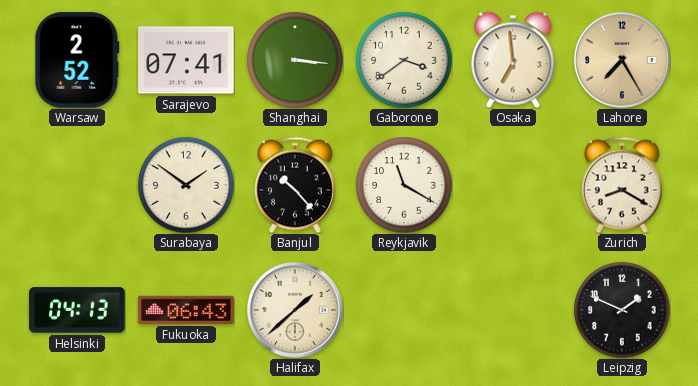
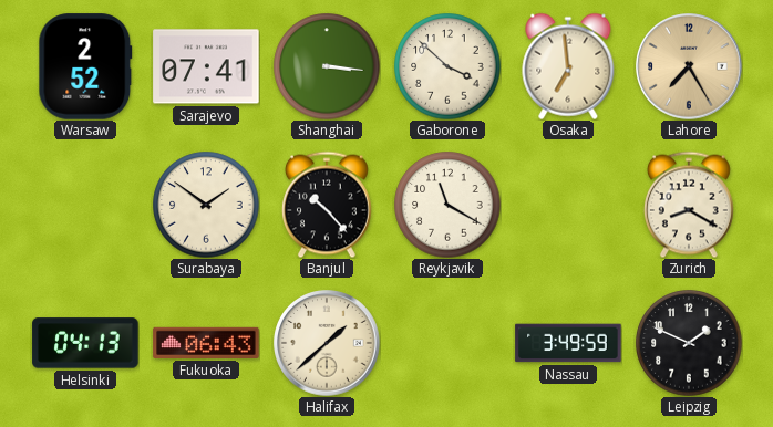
Gaborone: 3:39 -> 3:52
Nassau: none -> 3:49
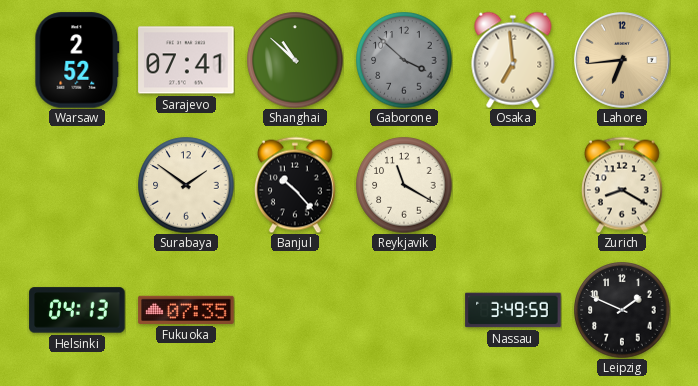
Shanghai: 3:16 -> 10:52
Gaborone dial: cream -> grey
Lahore: 7:25 -> 6:44
Fukuoka: 06:43 -> 07:35
Halifax: 1:38 -> none
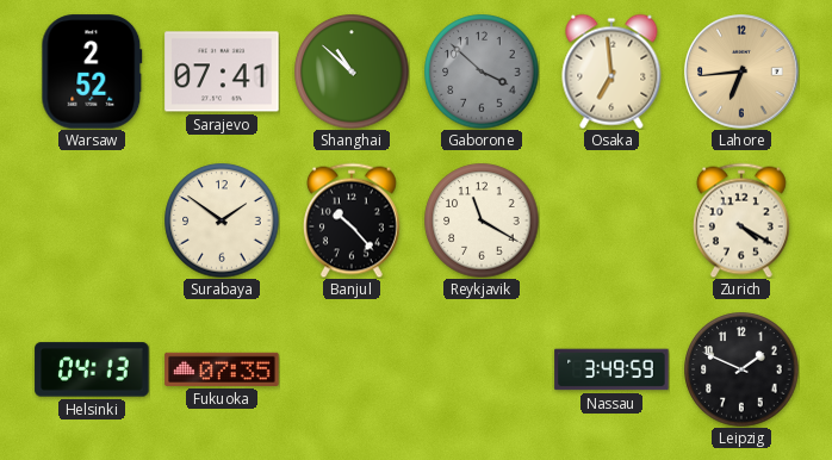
Zurich: 8:20 -> 4:20
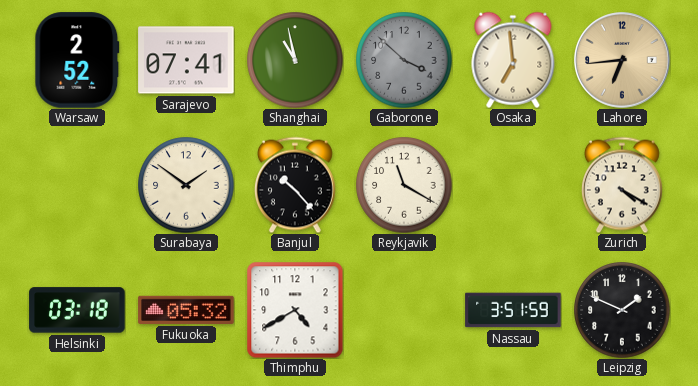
Shanghai: 10:52 -> 10:58
Helsinki: 04:13 -> 03:18
Fukuoka: 07:35 -> 05:32
Thimphu: none -> 4:40
Nassau: 3:49 -> 3:51
